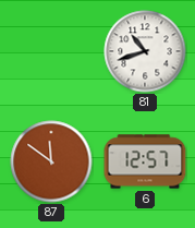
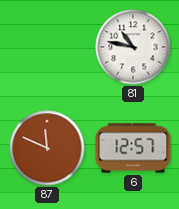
81: 10:42 -> 10:47
87: 11:51 -> 11:49
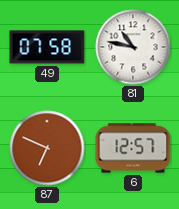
49: none -> 07:58
87: 11:49 -> 6:49
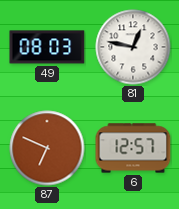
49: 07:58 -> 08:03
81: 10:47 -> 12:47
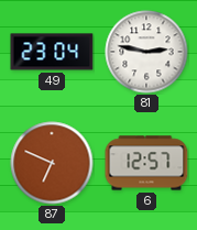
49: 08:03 -> 23:04
81: 12:47 -> 2:47
